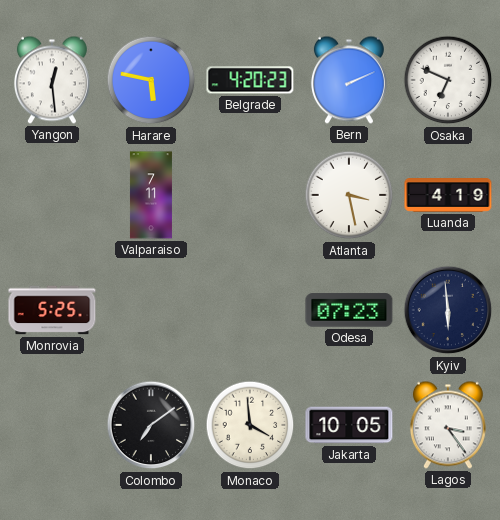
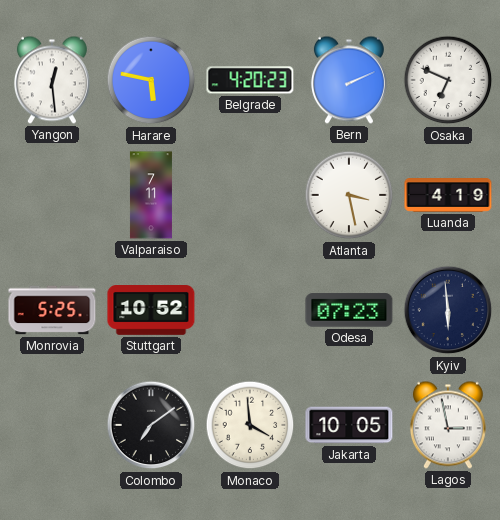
Stuttgart: none -> 10:52
Lagos: 3:24 -> 2:58
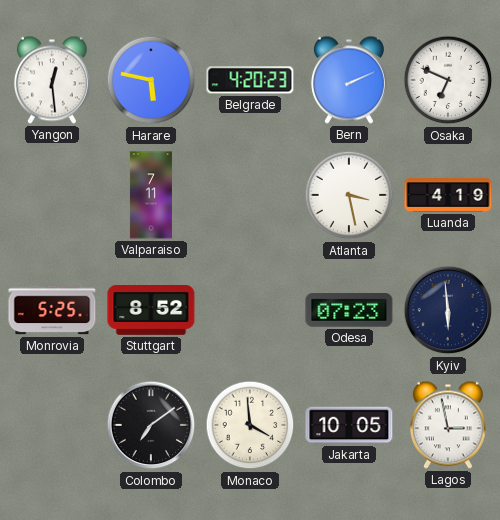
Stuttgart: 10:52 -> 8:52
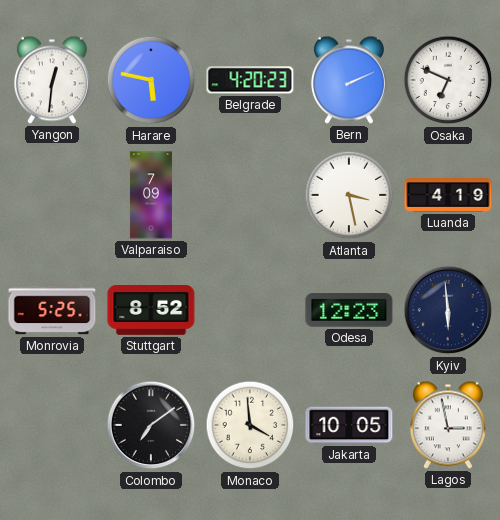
Yangon: 12:29 -> 12:31
Valparaiso: 7:11 -> 7:09
Odesa: 07:23 -> 12:23
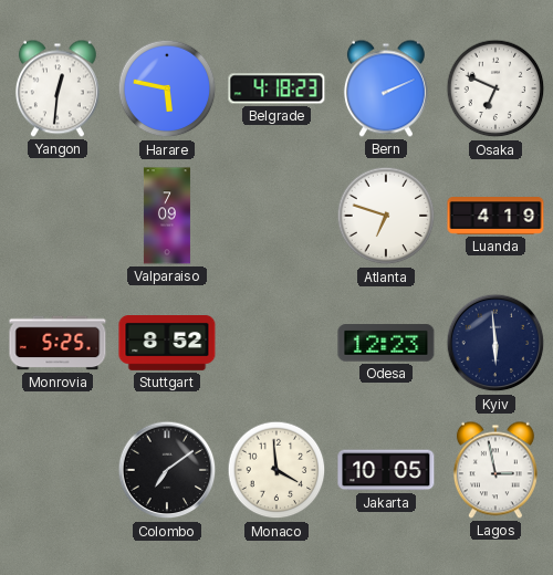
Belgrade: 4:20 -> 4:18
Atlanta: 3:28 -> 6:48
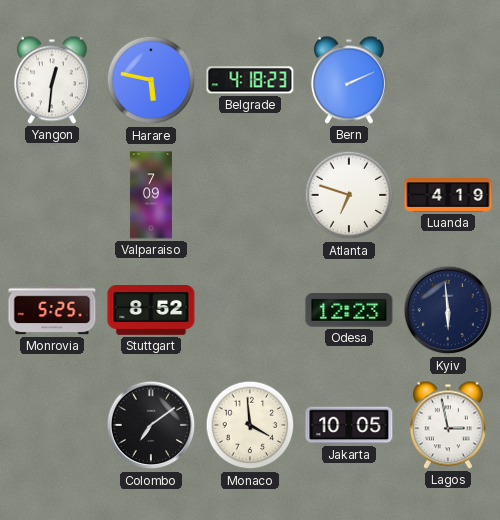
Osaka: 6:49 -> none
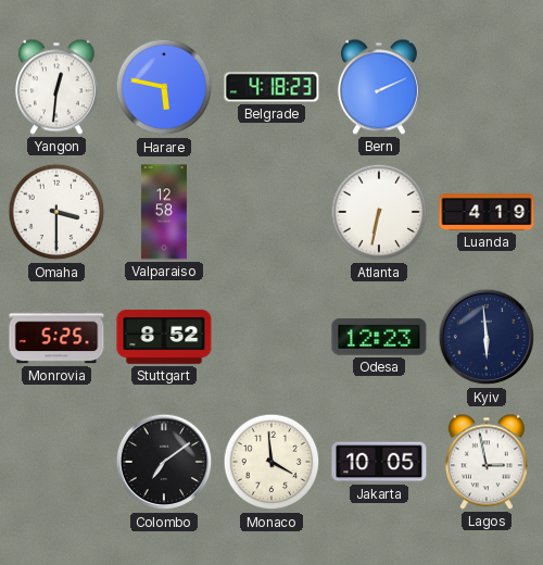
Omaha: none -> 3:30
Valparaiso: 7:09 -> 12:58
Atlanta: 6:48 -> 6:32
